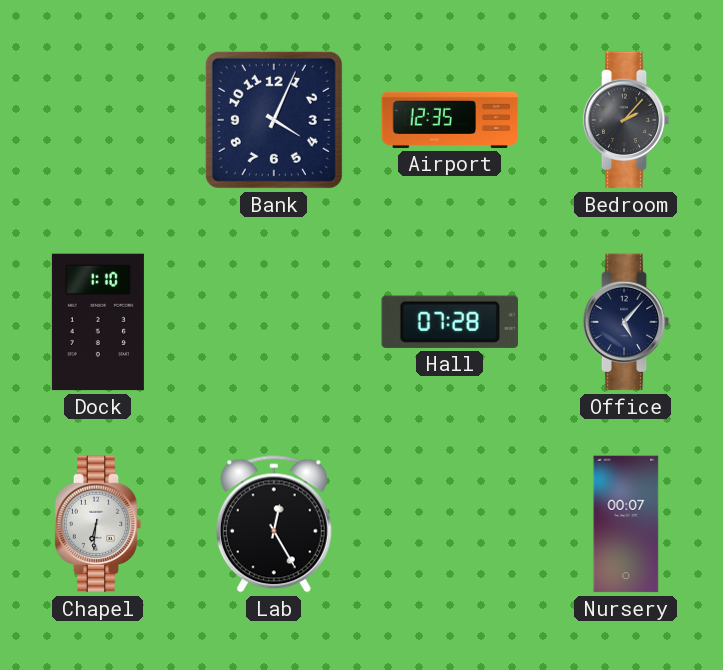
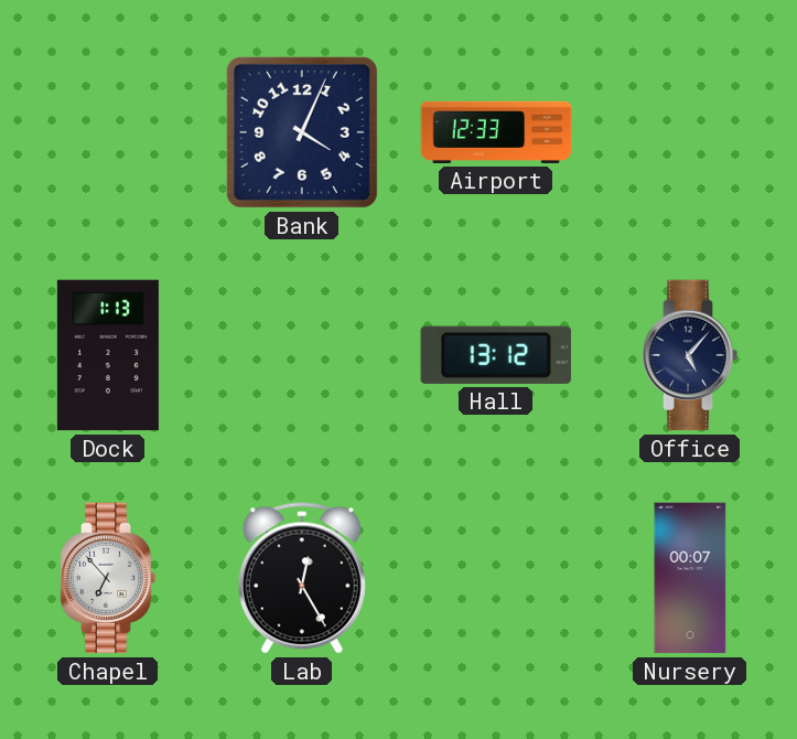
Airport: 12:35 -> 12:33
Bedroom: 2:07 -> none
Dock: 1:10 -> 1:13
Hall: 07:28 -> 13:12
Chapel: 6:31 -> 6:53
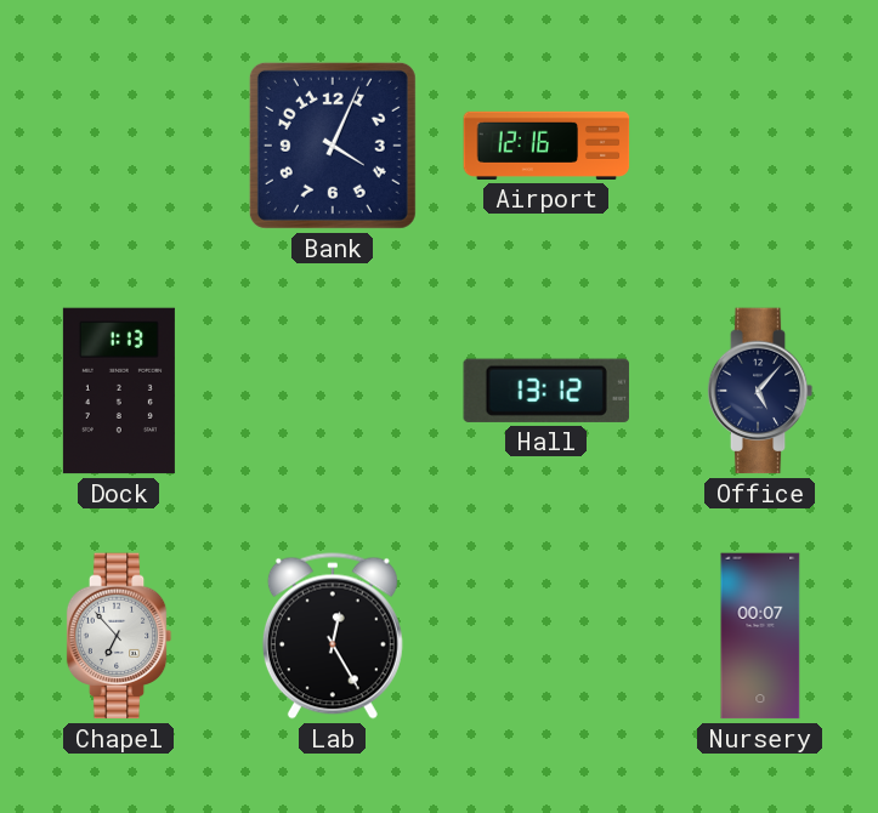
Airport: 12:33 -> 12:16
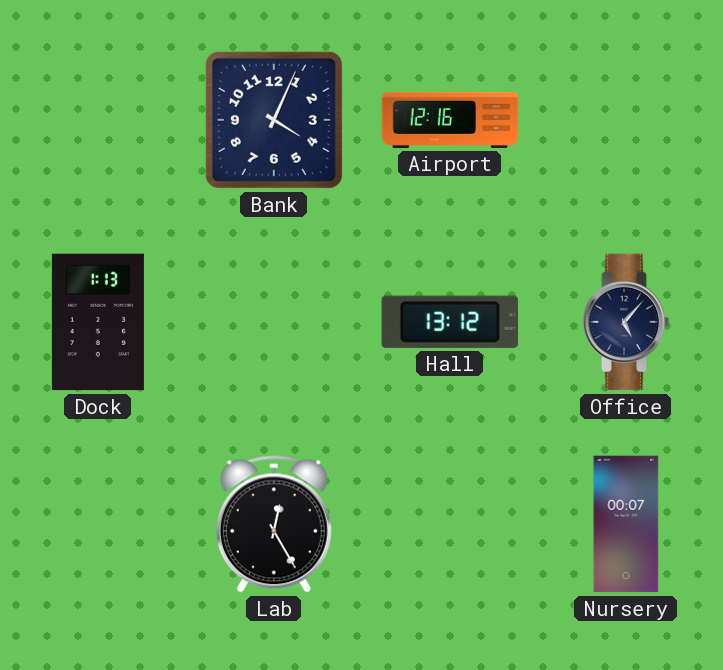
Chapel: 6:53 -> none
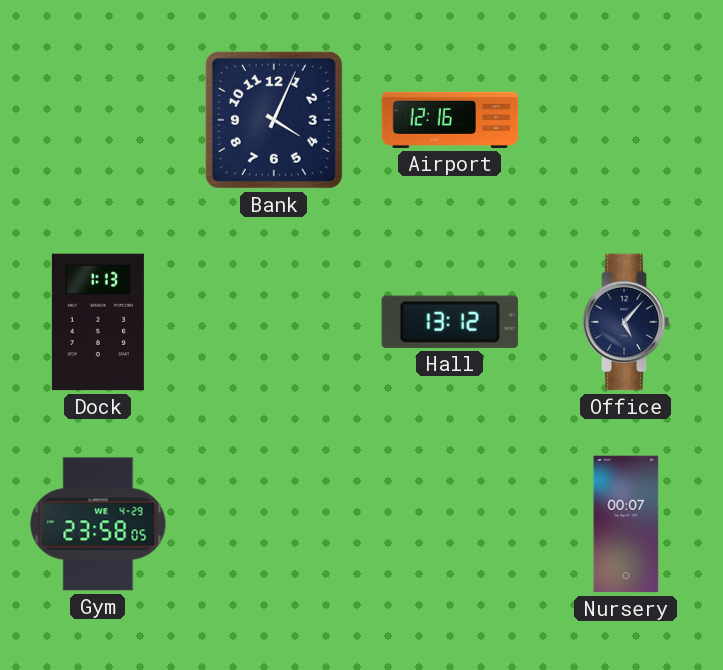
Gym: none -> 23:58
Lab: 12:25 -> none
